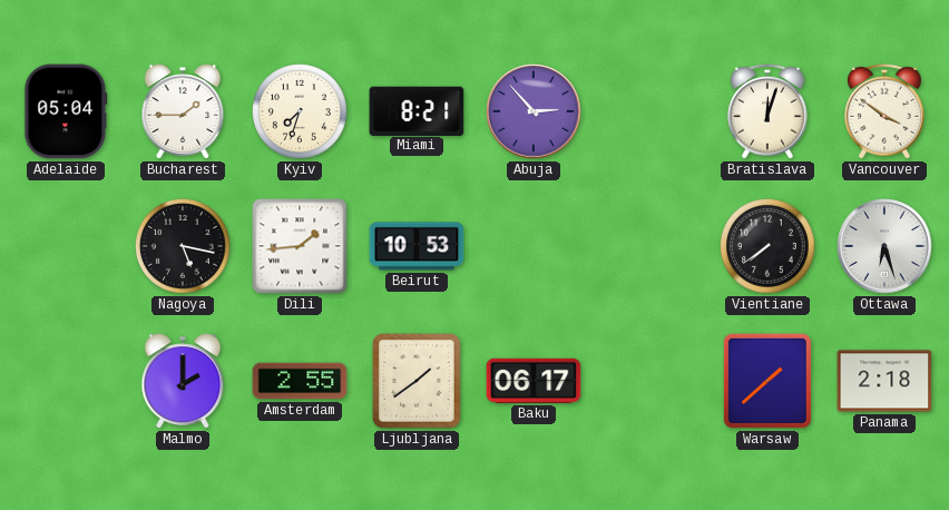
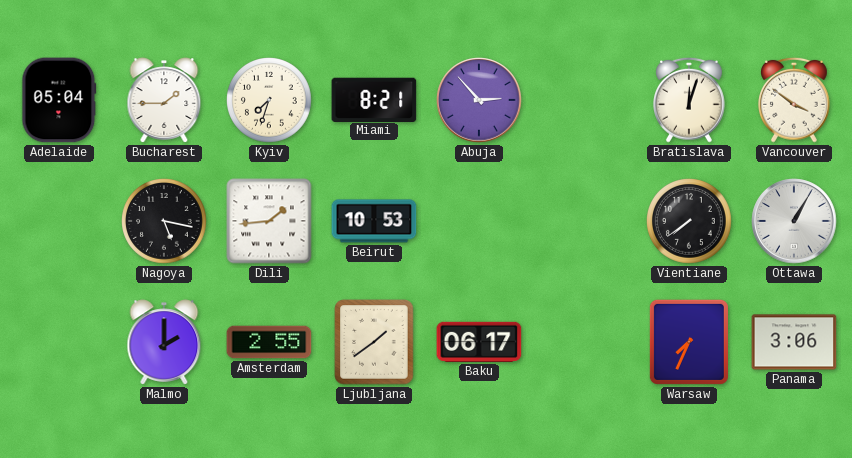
Ottawa: 6:27 -> 1:05
Warsaw: 1:38 -> 7:34
Panama: 2:18 -> 3:06
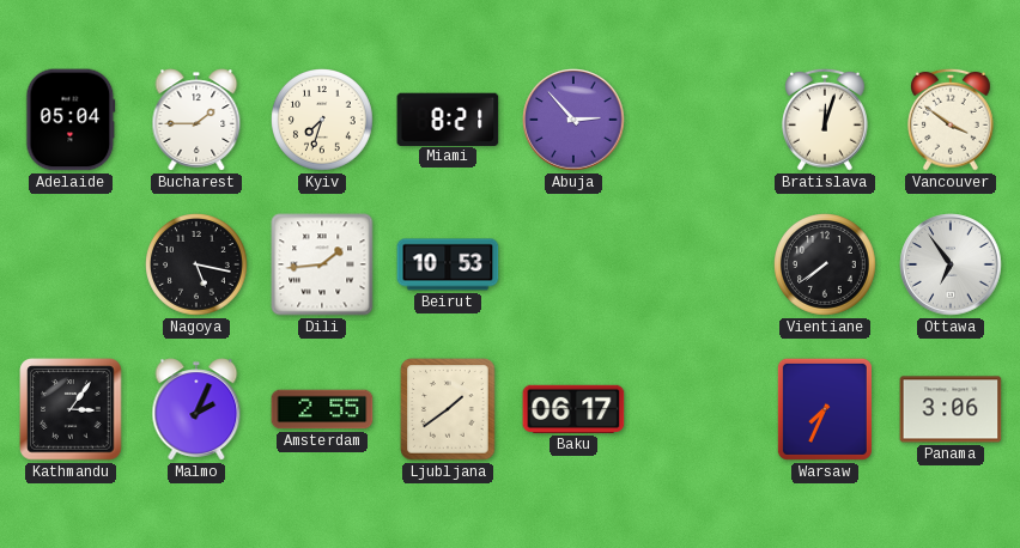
Ottawa: 1:05 -> 6:54
Kathmandu: none -> 3:06
Malmo: 2:00 -> 2:04
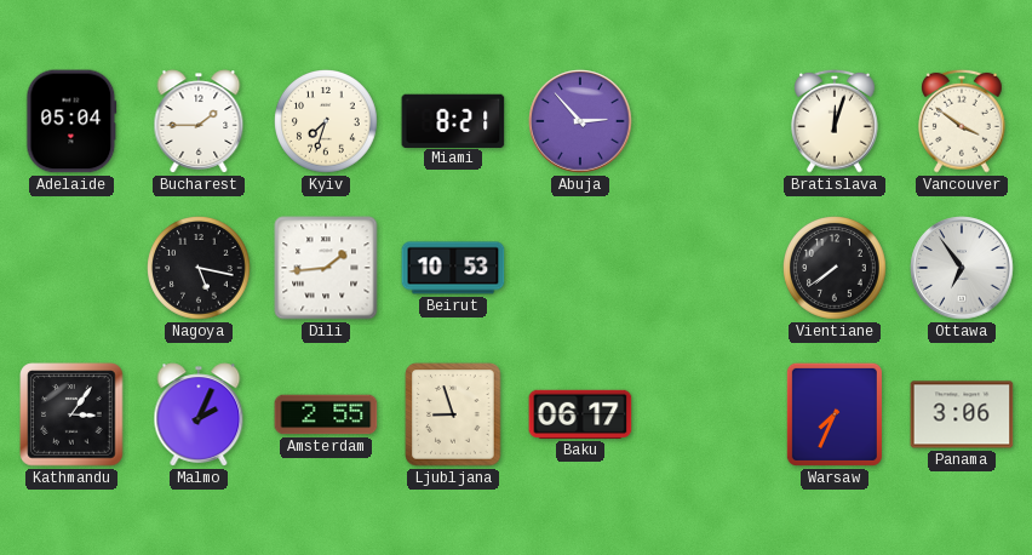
Ljubljana: 1:39 -> 8:57
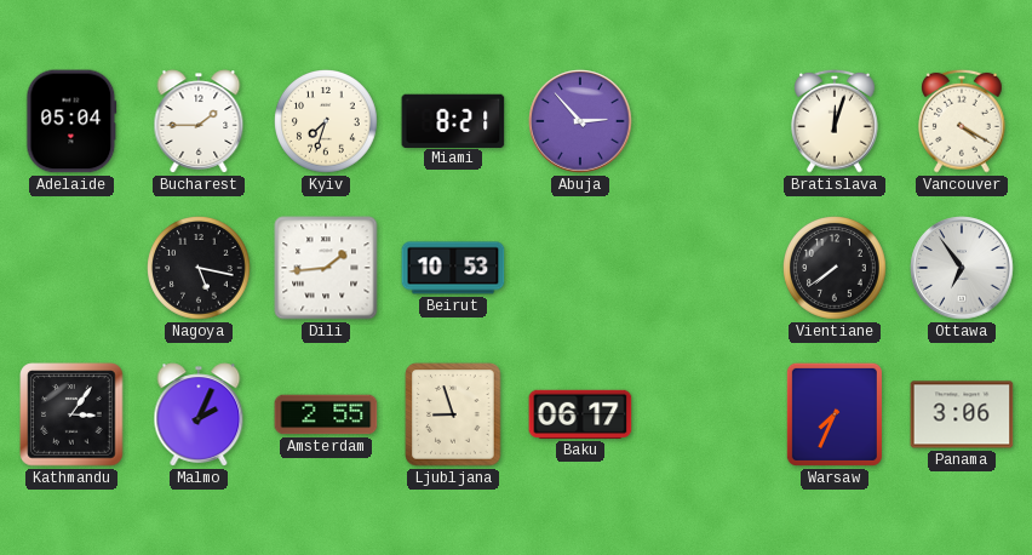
Vancouver: 3:51 -> 4:20
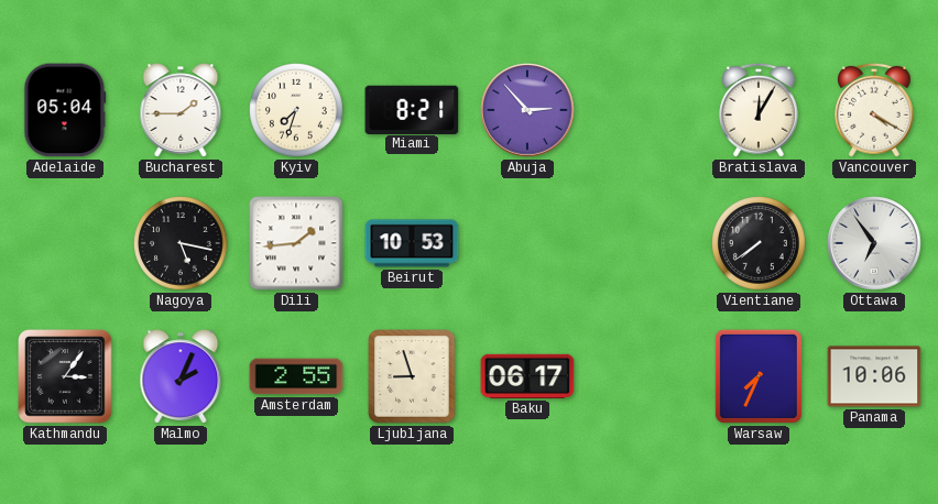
Bratislava: 12:03 -> 12:05
Panama: 3:06 -> 10:06
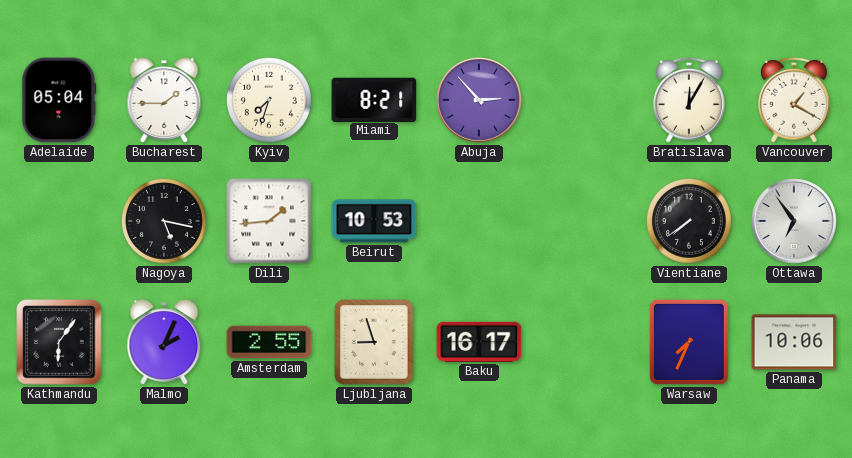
Vancouver: 4:20 -> 1:20
Kathmandu: 3:06 -> 6:06
Baku: 06:17 -> 16:17
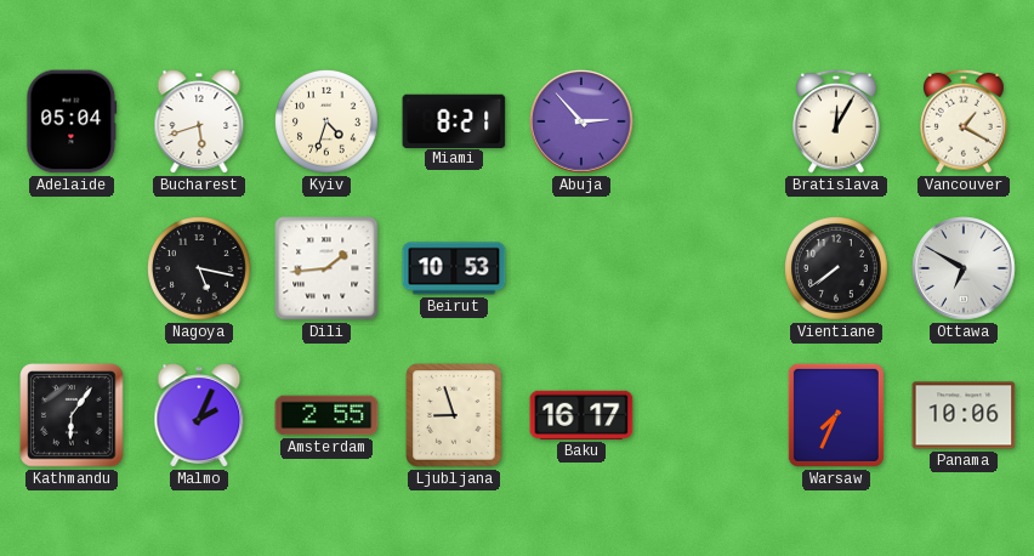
Bucharest: 1:45 -> 5:42
Kyiv: 7:33 -> 4:33
Ottawa: 6:54 -> 6:50
